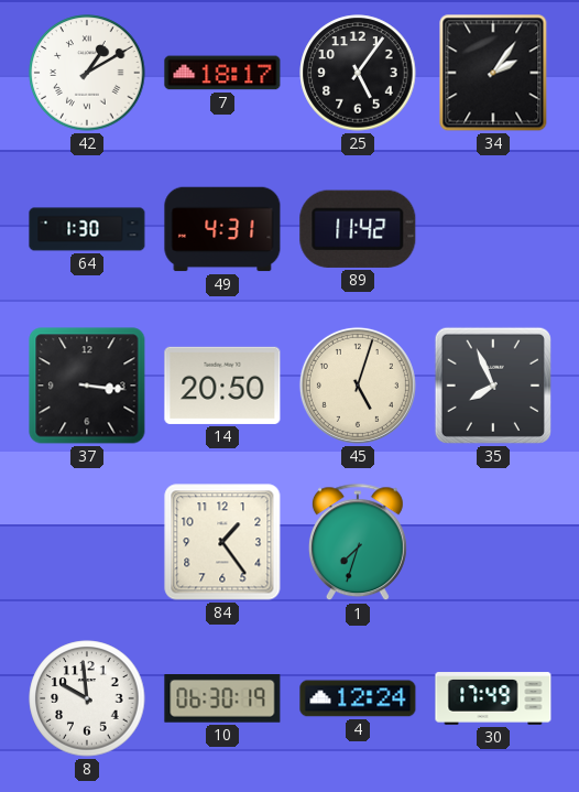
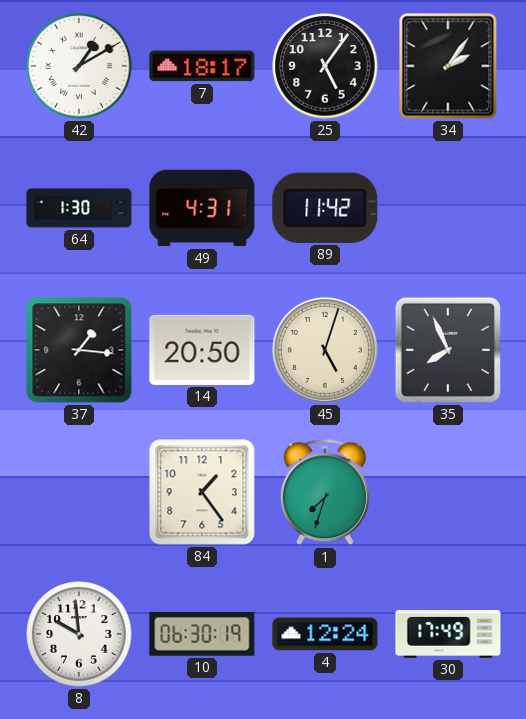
37: 3:16 -> 1:16
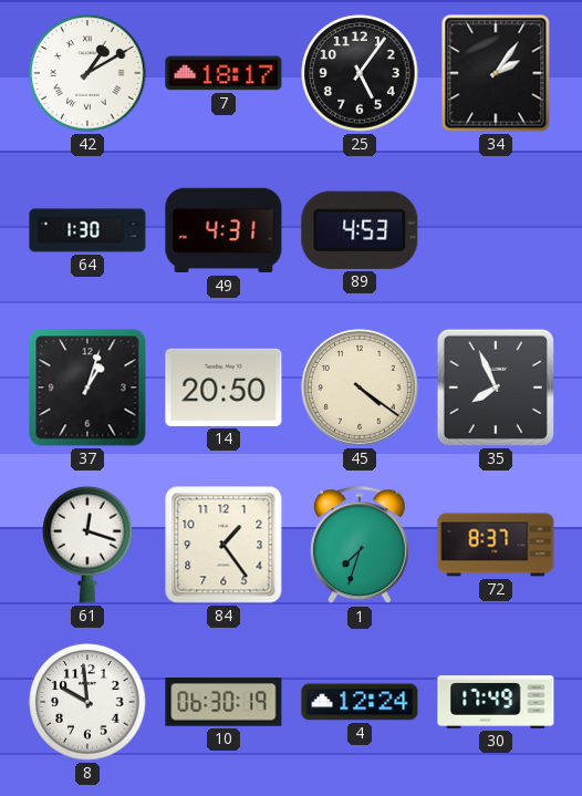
89: 11:42 -> 4:53
37: 1:16 -> 1:03
45: 5:03 -> 4:21
61: none -> 12:18
72: none -> 8:37
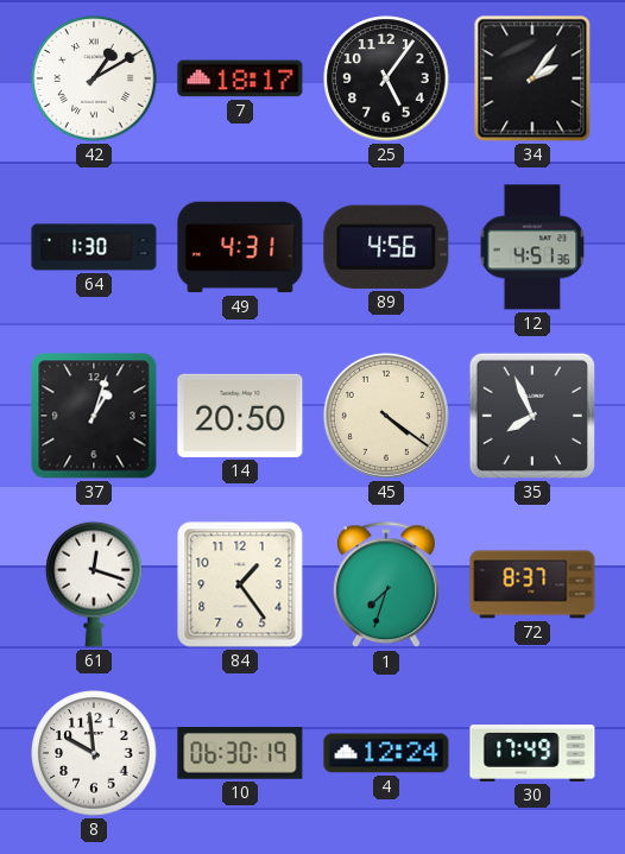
89: 4:53 -> 4:56
12: none -> 4:51
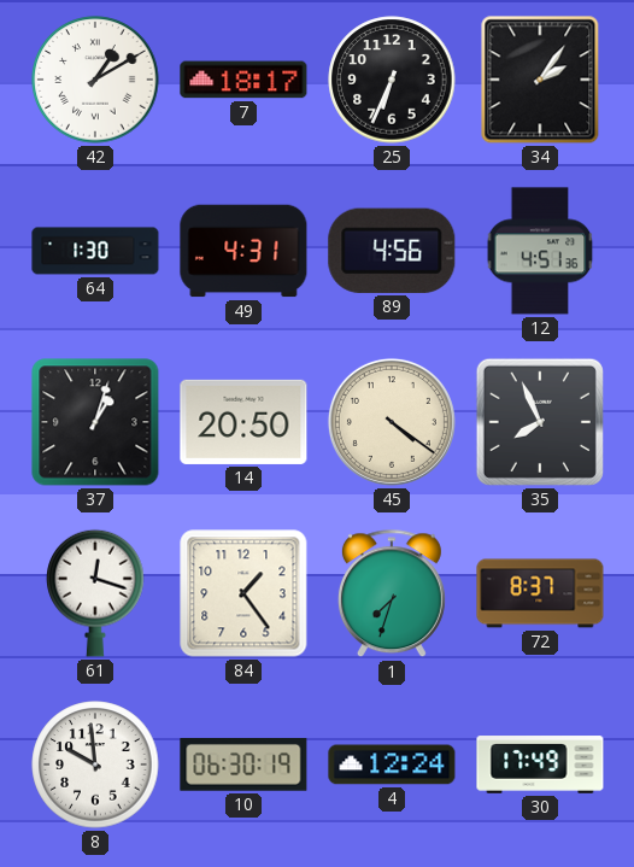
25: 5:06 -> 6:34
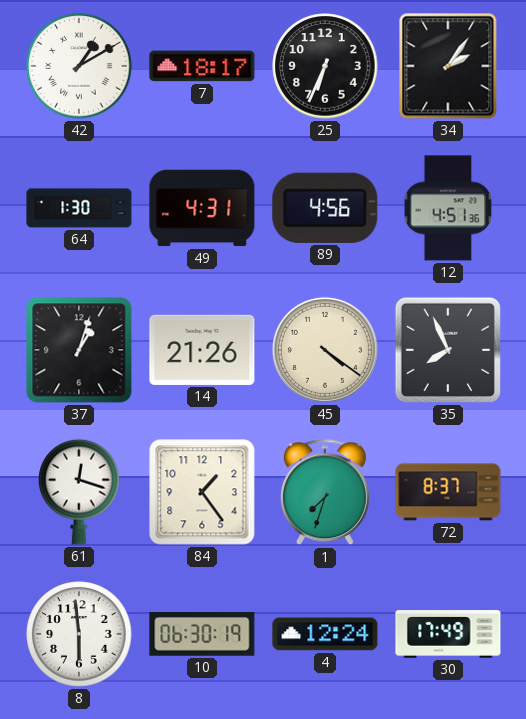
14: 20:50 -> 21:26
8: 9:59 -> 5:59
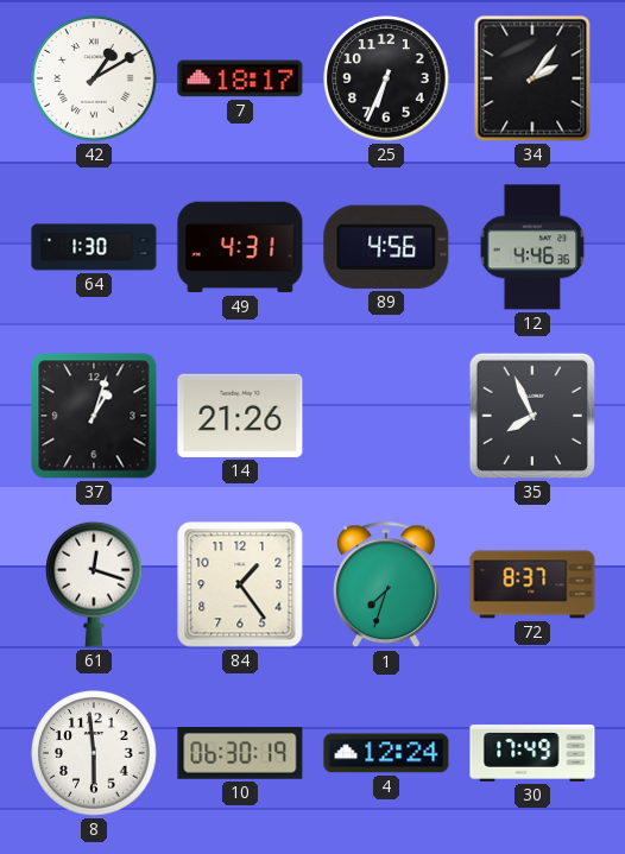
12: 4:51 -> 4:46
45: 4:21 -> none
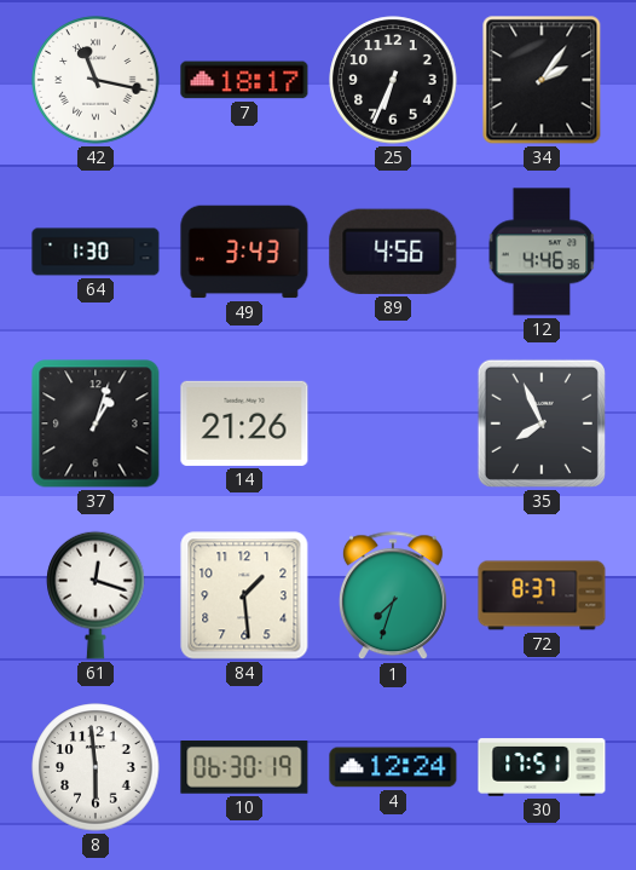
42: 1:10 -> 11:17
49: 4:31 -> 3:43
84: 1:24 -> 1:29
30: 17:49 -> 17:51
